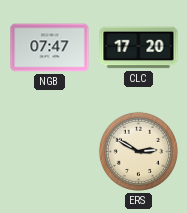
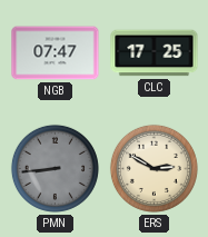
CLC: 17:20 -> 17:25
PMN: none -> 8:44
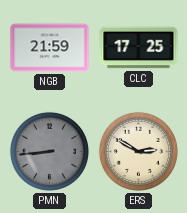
NGB: 07:47 -> 21:59
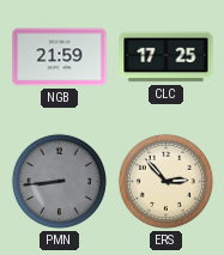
ERS: 2:50 -> 2:53
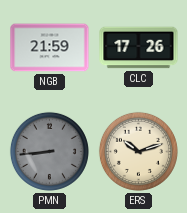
CLC: 17:25 -> 17:26
ERS: 2:53 -> 10:12
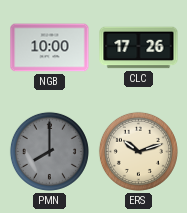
NGB: 21:59 -> 10:00
PMN: 8:44 -> 8:00
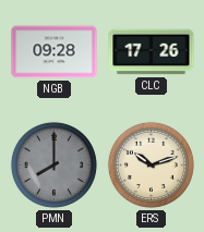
NGB: 10:00 -> 09:28
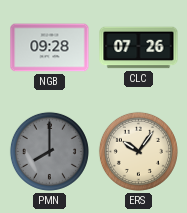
CLC: 17:26 -> 07:26
ERS: 10:12 -> 10:06
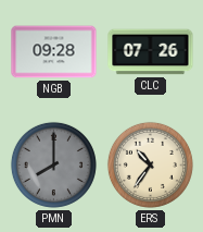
ERS: 10:06 -> 10:36
